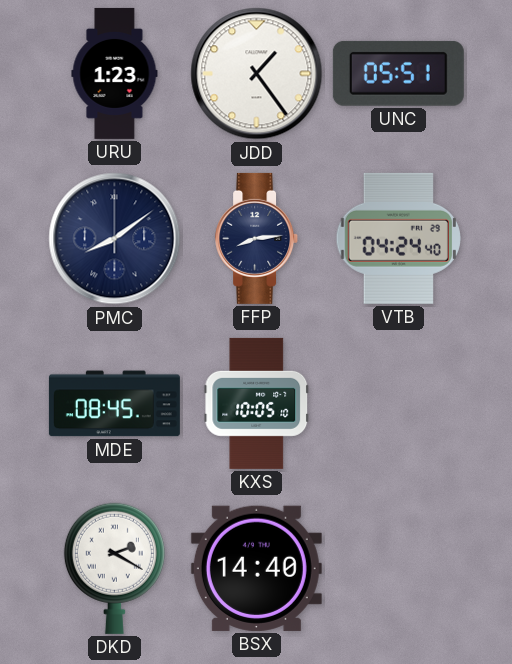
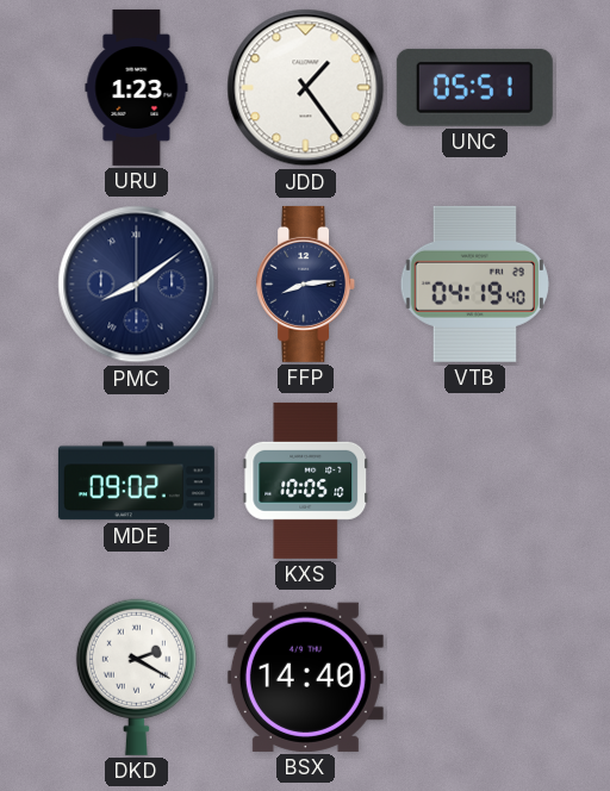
VTB: 04:24 -> 04:19
MDE: 08:45 -> 09:02
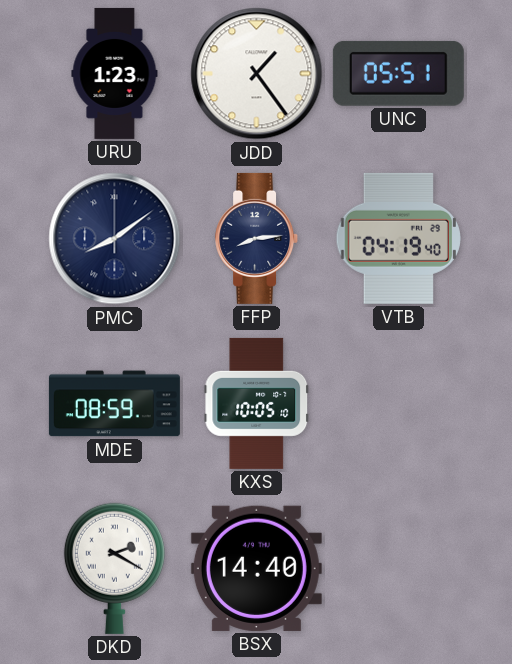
MDE: 09:02 -> 08:59
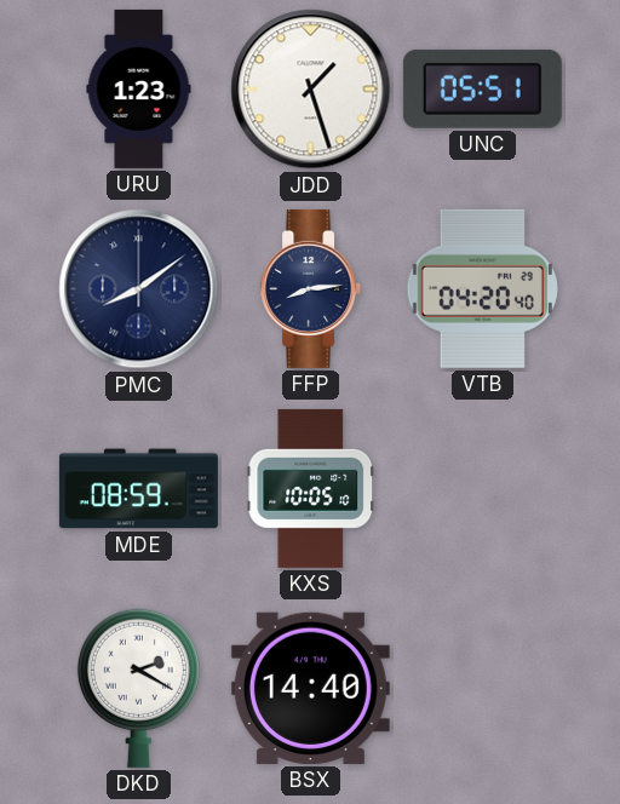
JDD: 1:24 -> 1:27
VTB: 04:19 -> 04:20
